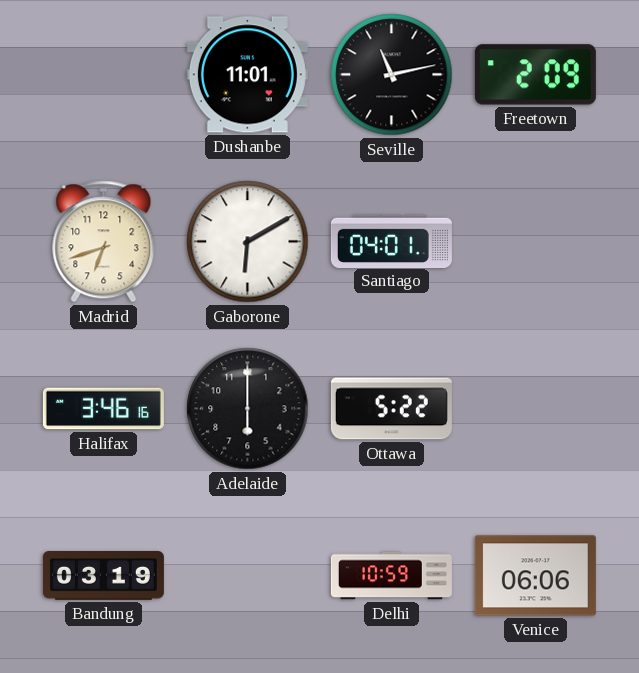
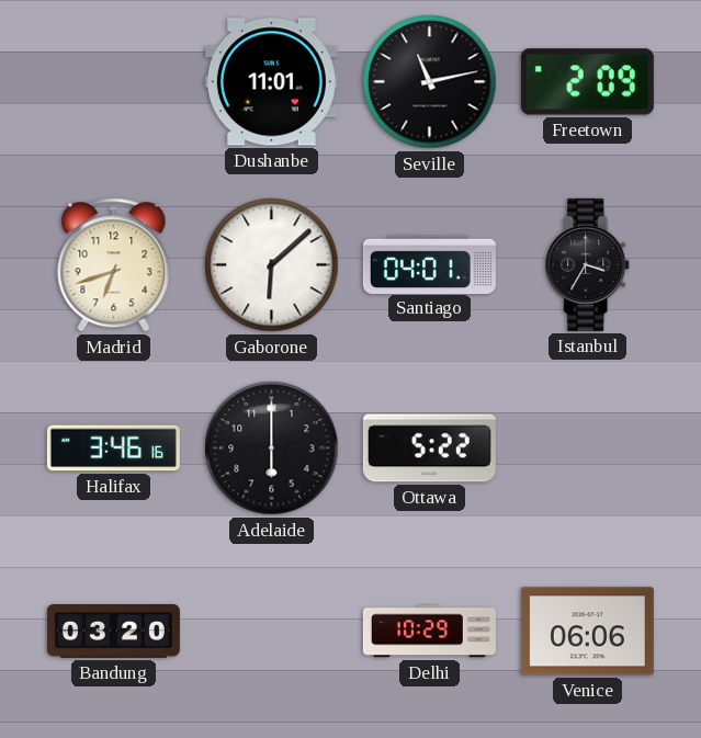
Gaborone: 6:10 -> 6:08
Istanbul: none -> 3:35
Bandung: 03:19 -> 03:20
Delhi: 10:59 -> 10:29
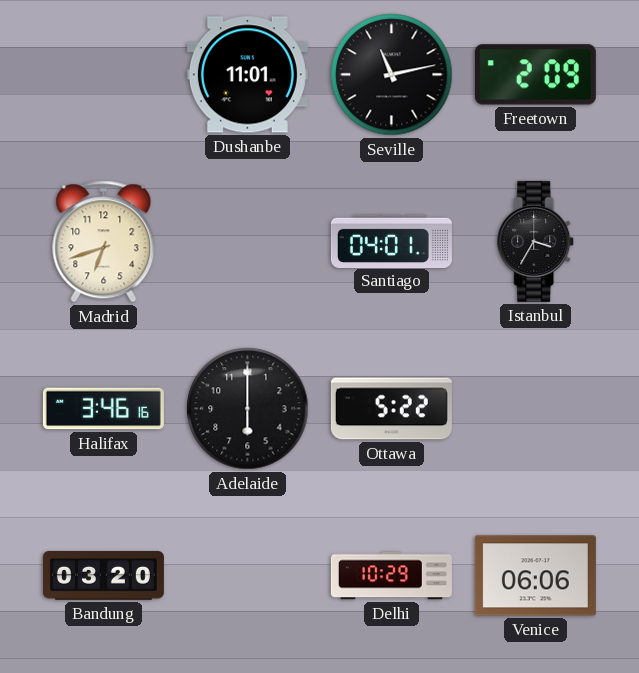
Gaborone: 6:08 -> none
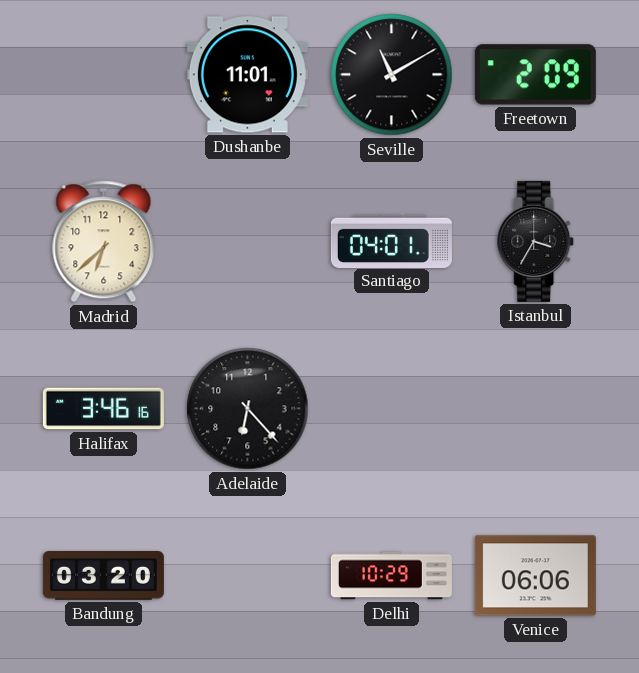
Seville: 11:13 -> 11:10
Madrid: 6:42 -> 6:38
Adelaide: 6:00 -> 6:23
Ottawa: 5:22 -> none
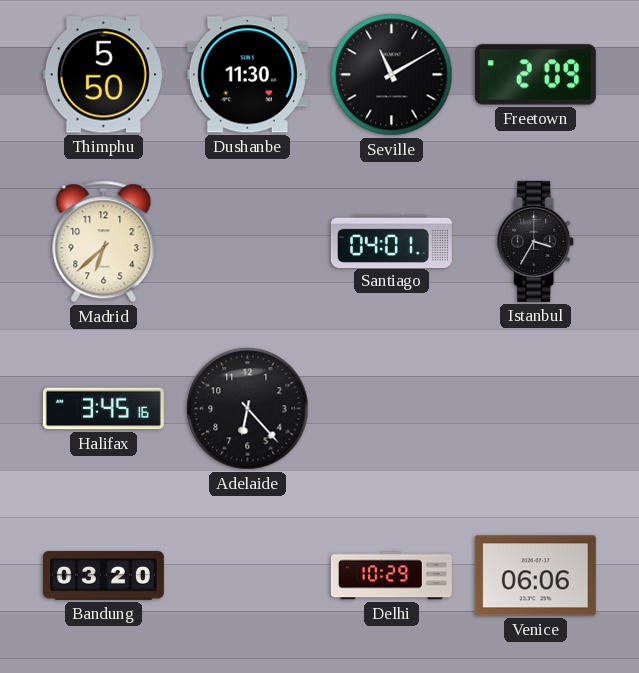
Thimphu: none -> 5:50
Dushanbe: 11:01 -> 11:30
Halifax: 3:46 -> 3:45
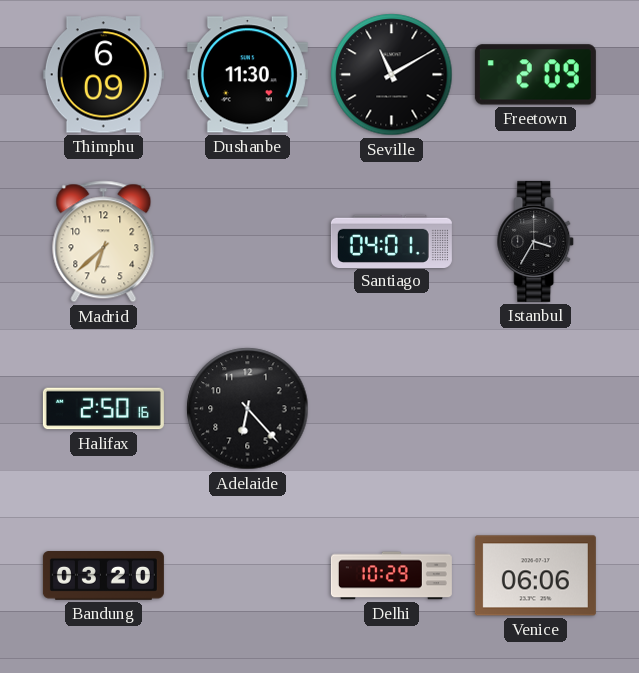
Thimphu: 5:50 -> 6:09
Halifax: 3:45 -> 2:50
